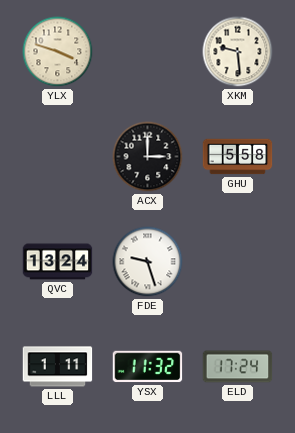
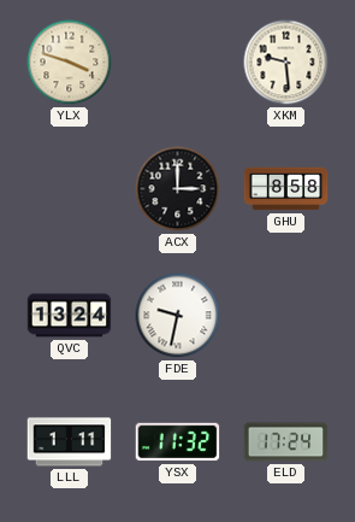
GHU: 5:58 -> 8:58
FDE: 9:27 -> 9:32
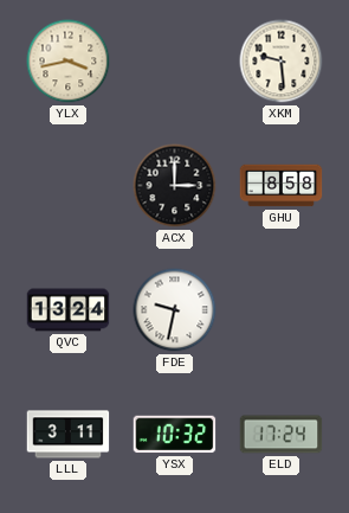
YLX: 3:48 -> 3:43
LLL: 1:11 -> 3:11
YSX: 11:32 -> 10:32
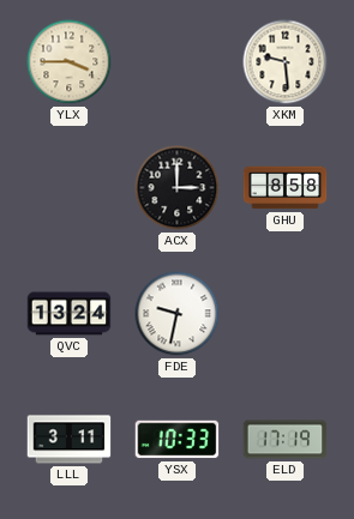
YLX: 3:43 -> 3:45
YSX: 10:32 -> 10:33
ELD: 17:24 -> 17:19
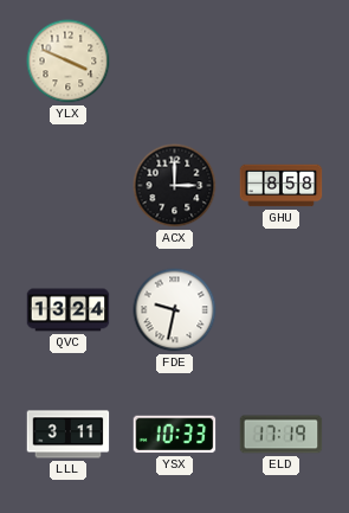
YLX: 3:45 -> 3:49
XKM: 9:29 -> none
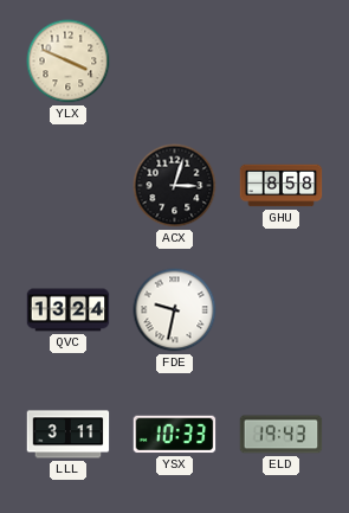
ACX: 3:00 -> 3:03
ELD: 17:19 -> 19:43
